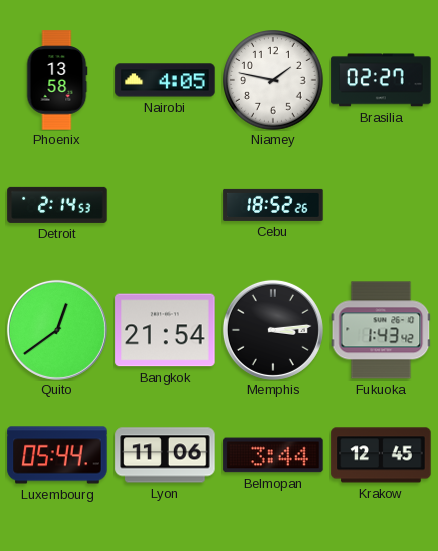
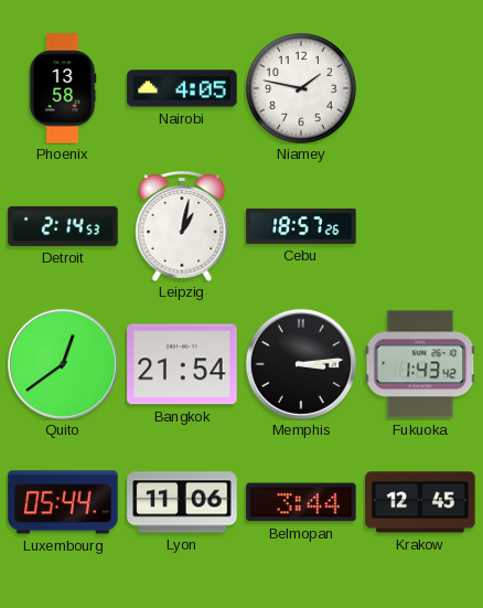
Brasilia: 02:27 -> none
Leipzig: none -> 1:02
Cebu: 18:52 -> 18:57
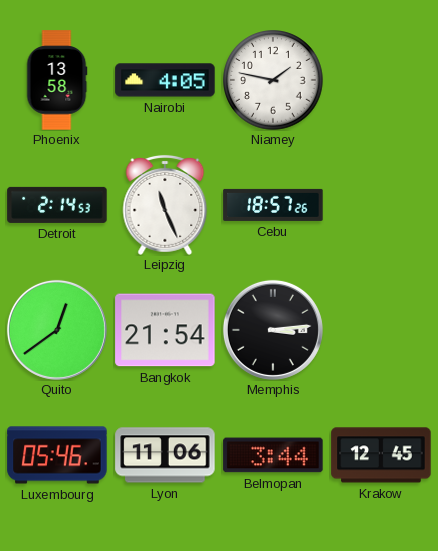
Leipzig: 1:02 -> 11:26
Fukuoka: 1:43 -> none
Luxembourg: 05:44 -> 05:46
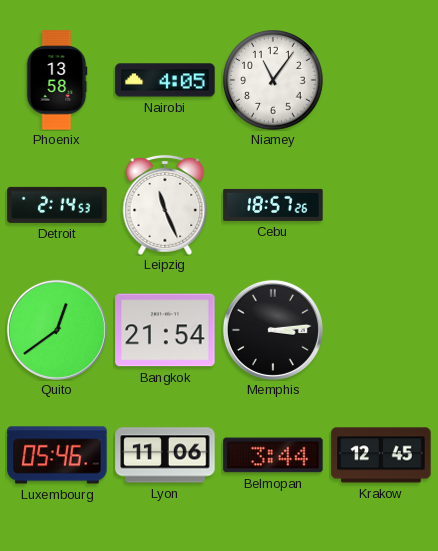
Niamey: 1:47 -> 11:06
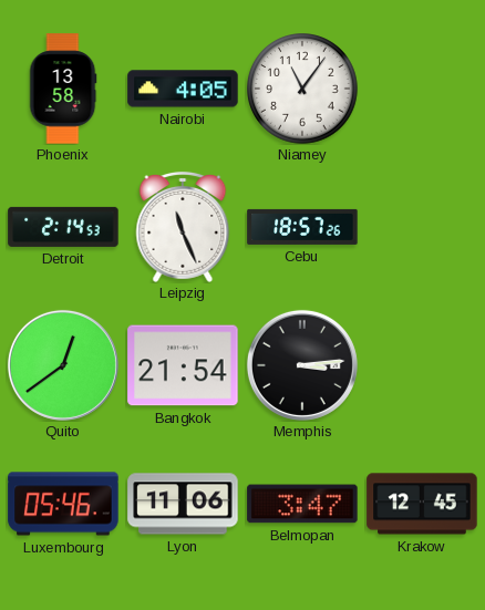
Belmopan: 3:44 -> 3:47
